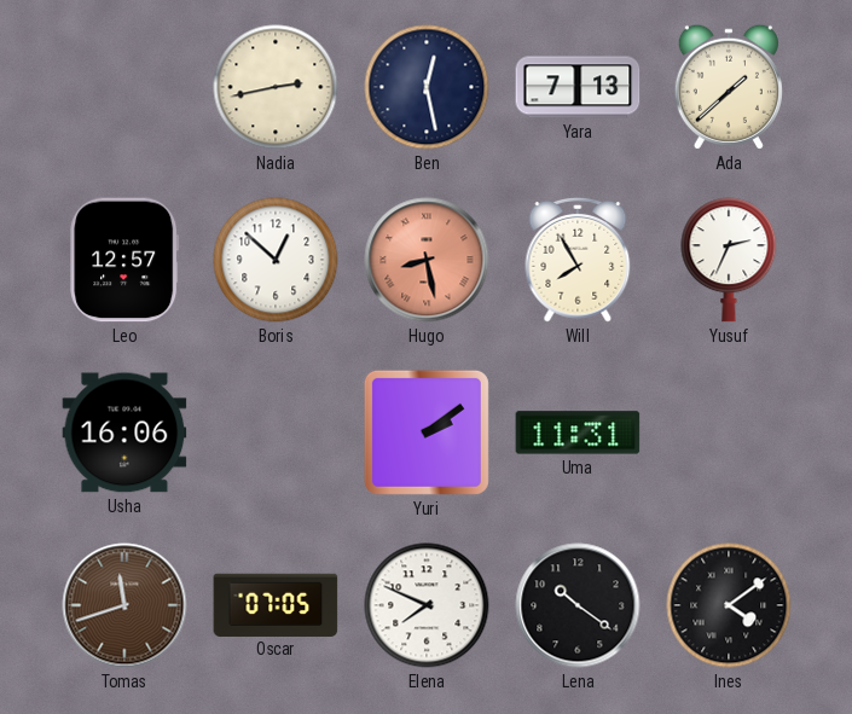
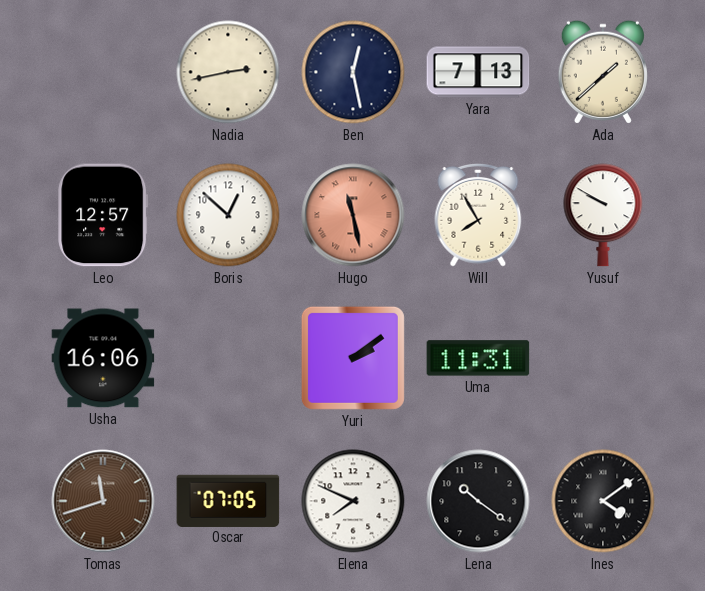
Hugo: 8:28 -> 11:28
Yusuf: 2:34 -> 9:50
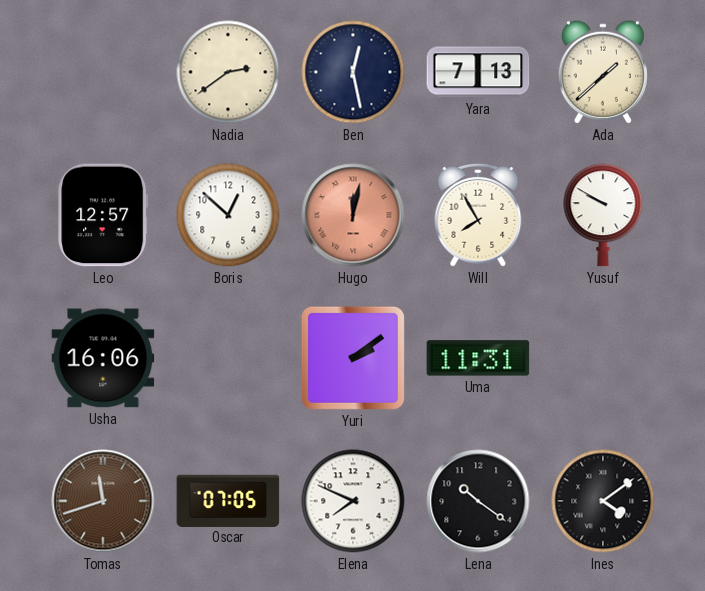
Nadia: 2:43 -> 2:39
Hugo: 11:28 -> 12:02
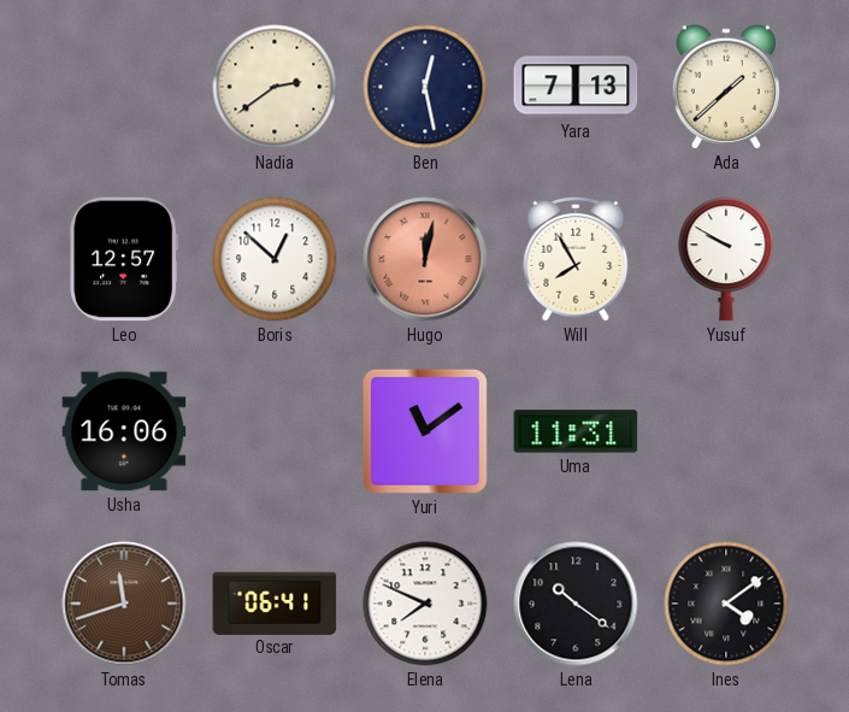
Yuri: 2:09 -> 11:09
Oscar: 07:05 -> 06:41
